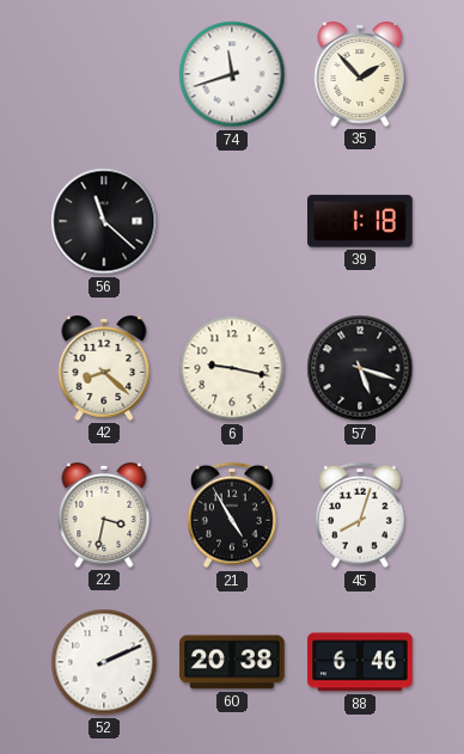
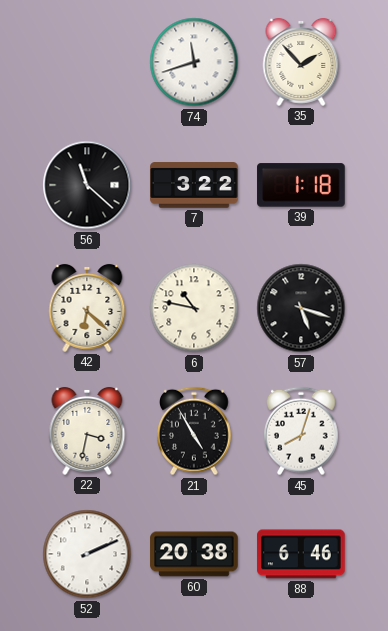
7: none -> 3:22
42: 8:22 -> 6:22
6: 9:17 -> 10:47
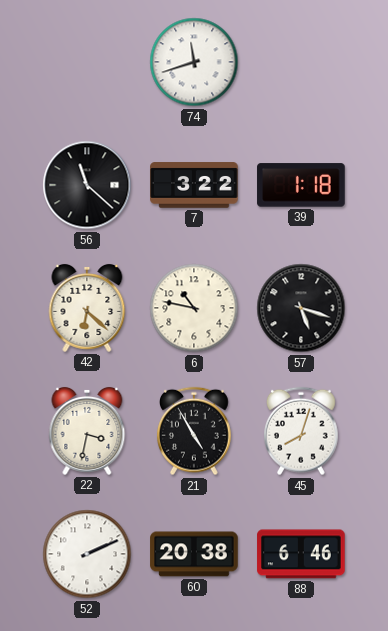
35: 1:53 -> none
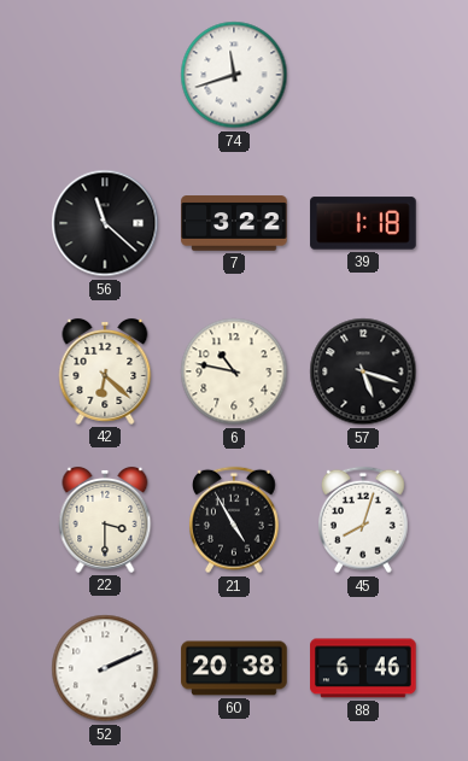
22: 3:32 -> 3:30
